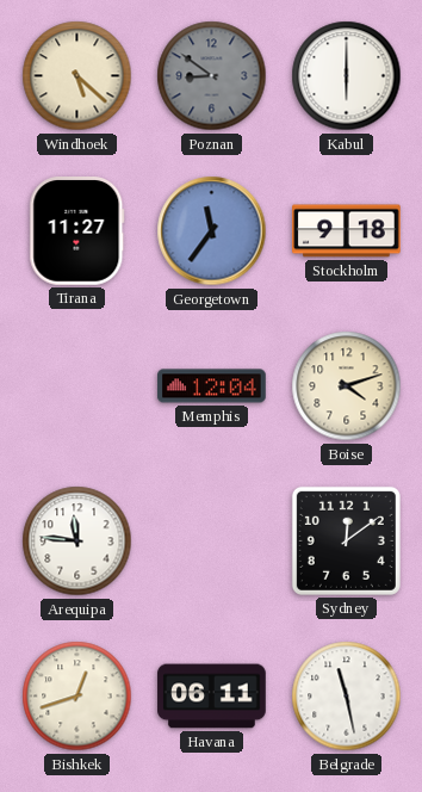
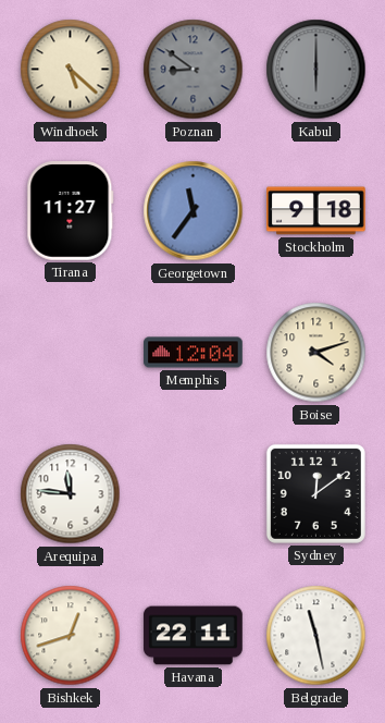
Kabul dial: white -> grey
Havana: 06:11 -> 22:11
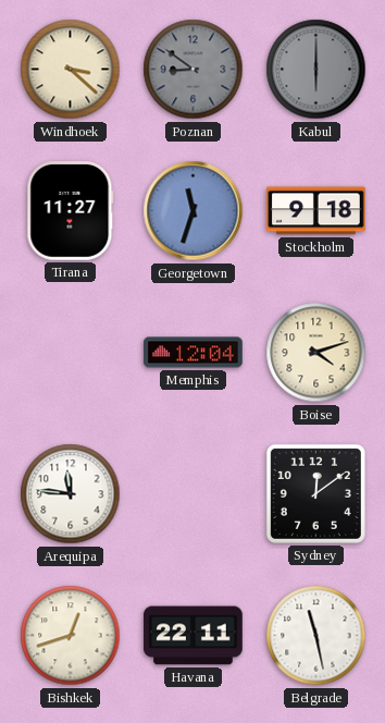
Windhoek: 5:22 -> 3:22
Georgetown: 11:36 -> 11:33
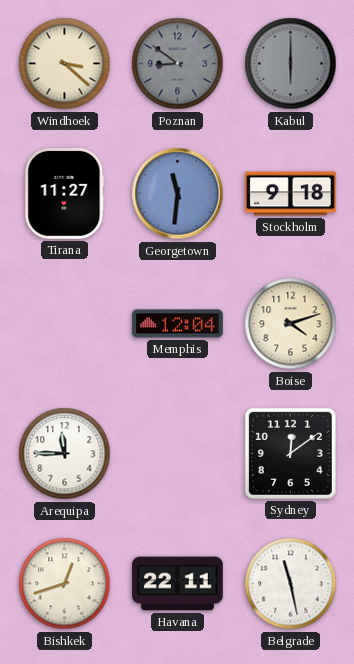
Georgetown: 11:33 -> 11:31
Arequipa: 11:46 -> 11:45
